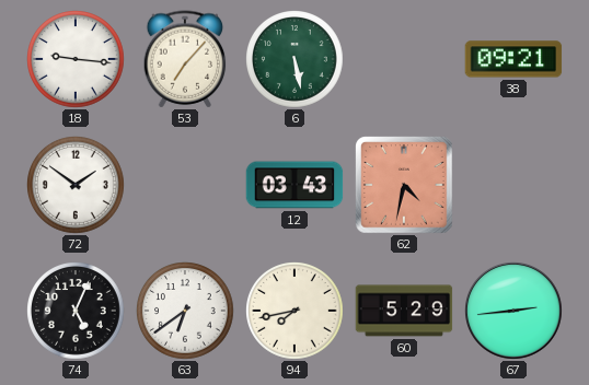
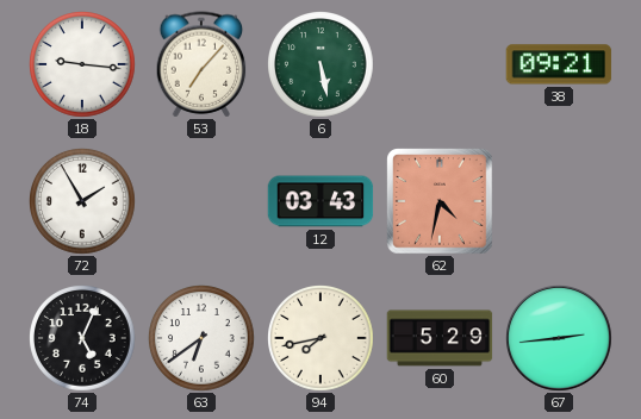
72: 1:51 -> 1:55
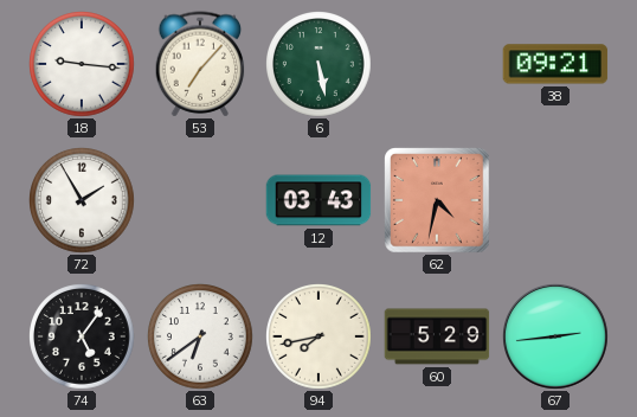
74: 5:04 -> 5:06
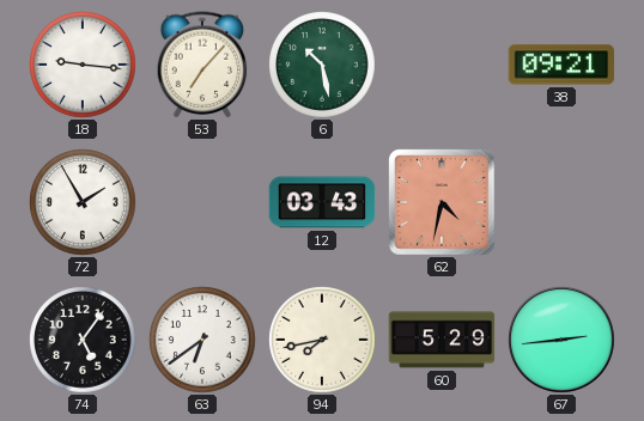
6: 5:28 -> 10:28
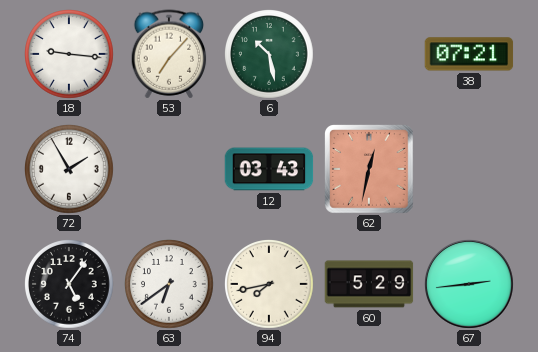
38: 09:21 -> 07:21
62: 4:32 -> 12:32
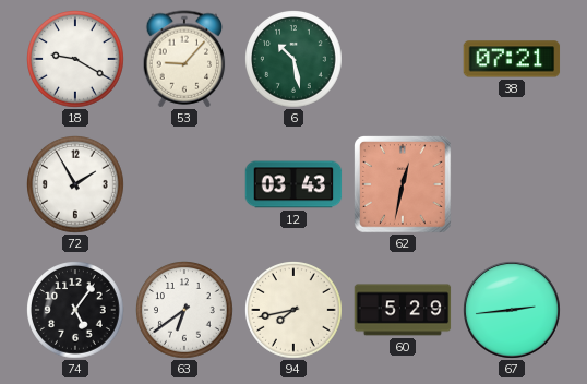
18: 9:16 -> 9:20
53: 7:07 -> 9:07
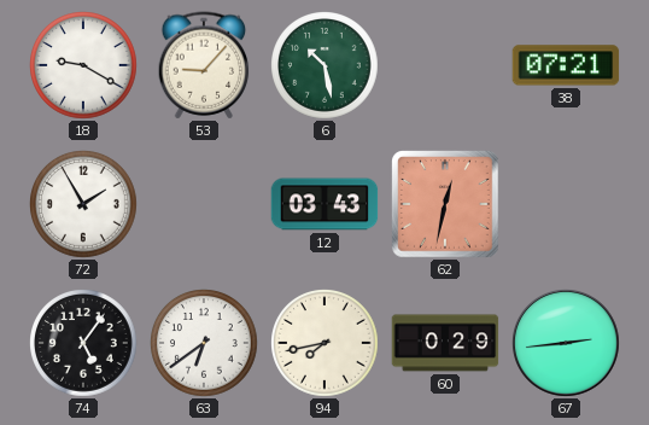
60: 5:29 -> 0:29
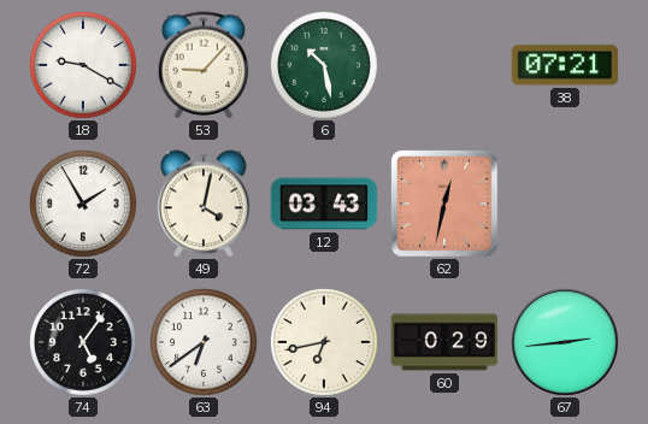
49: none -> 4:02
94: 7:43 -> 6:43
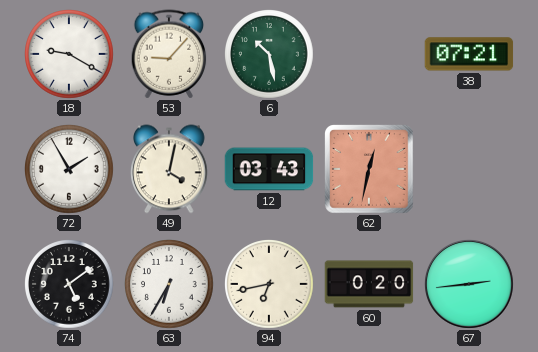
74: 5:06 -> 5:09
63: 6:39 -> 6:35
60: 0:29 -> 0:20
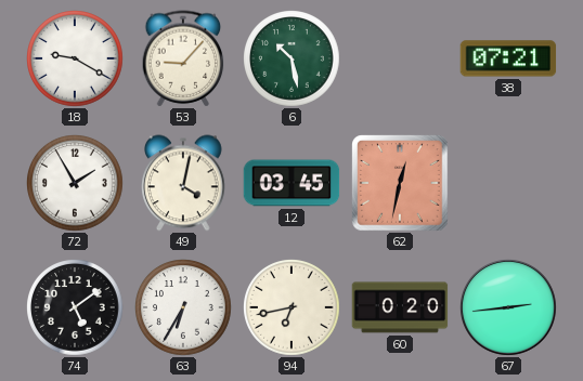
12: 03:43 -> 03:45
